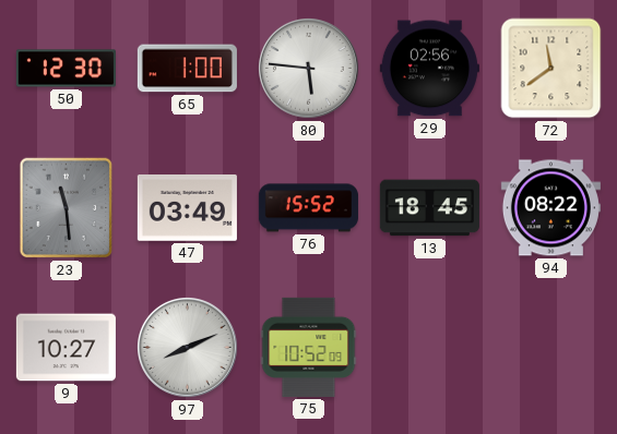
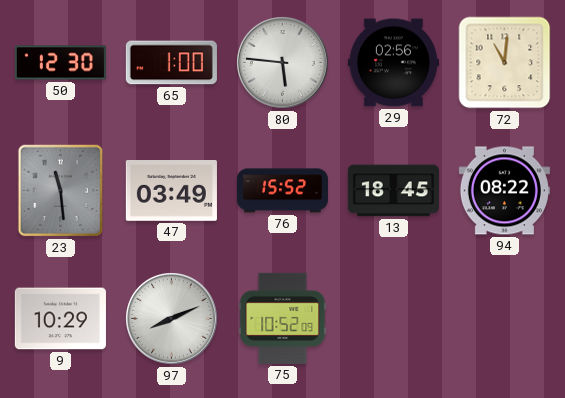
72: 11:39 -> 11:01
9: 10:27 -> 10:29
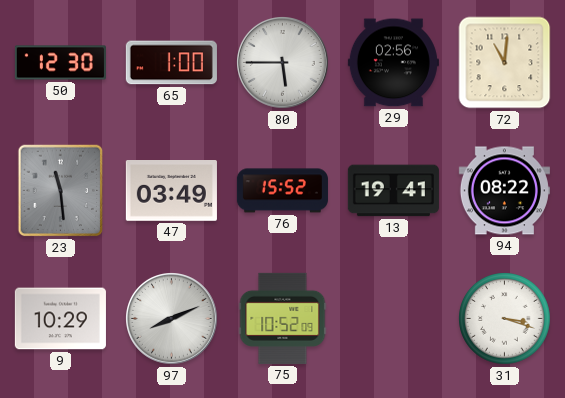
80: 5:46 -> 5:45
13: 18:45 -> 19:41
31: none -> 3:18
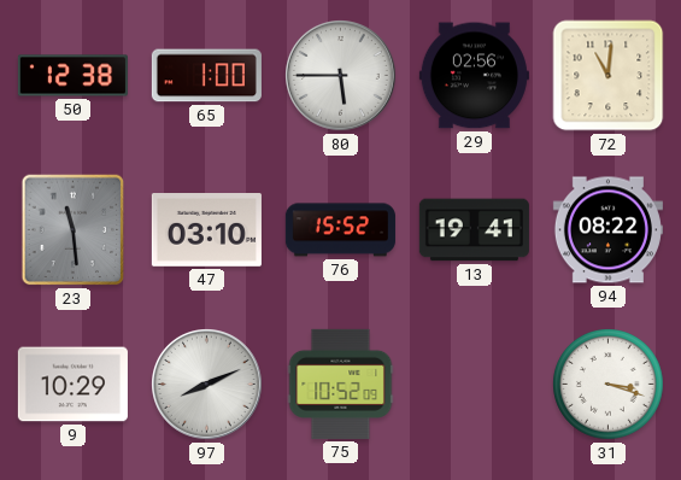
50: 12:30 -> 12:38
47: 03:49 -> 03:10
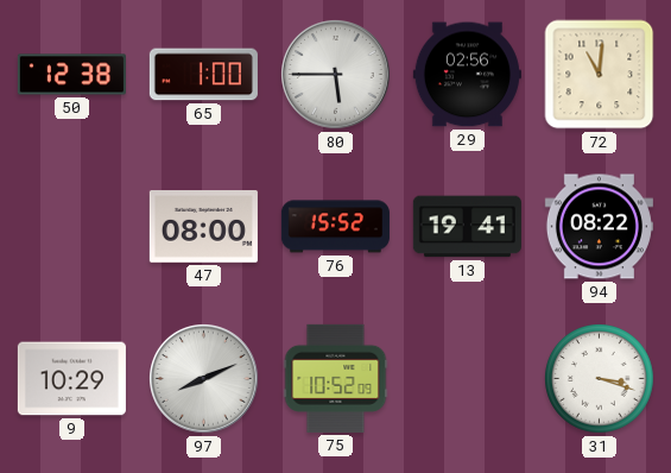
23: 11:29 -> none
47: 03:10 -> 08:00
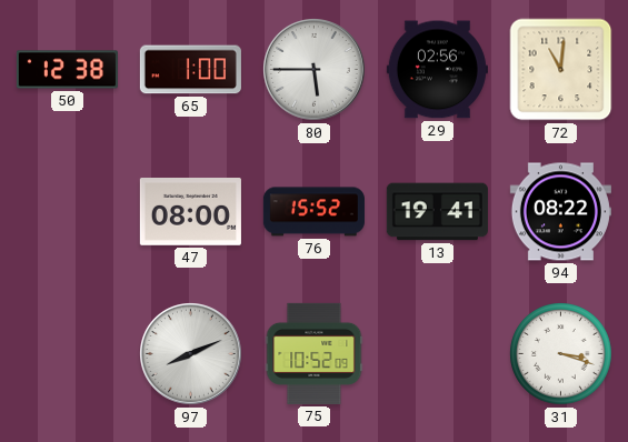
9: 10:29 -> none
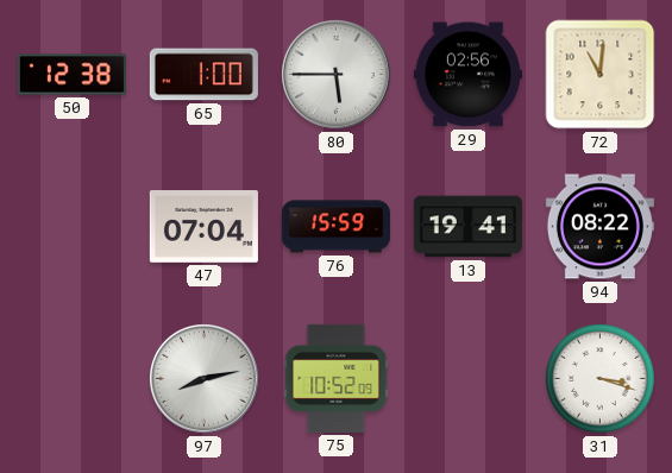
47: 08:00 -> 07:04
76: 15:52 -> 15:59
97: 8:11 -> 8:13
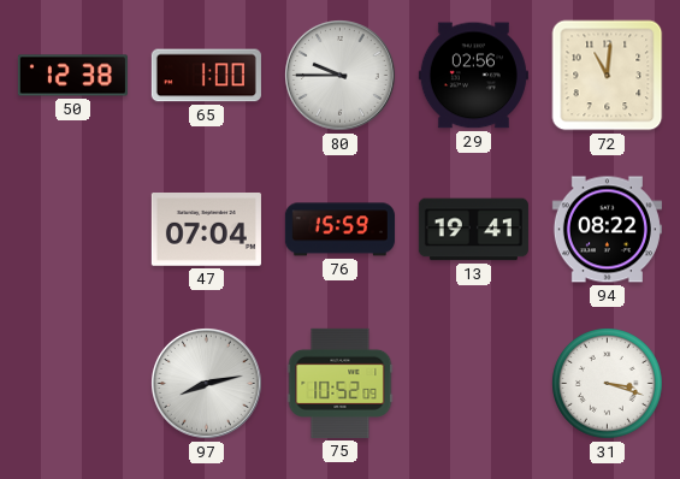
80: 5:45 -> 9:45
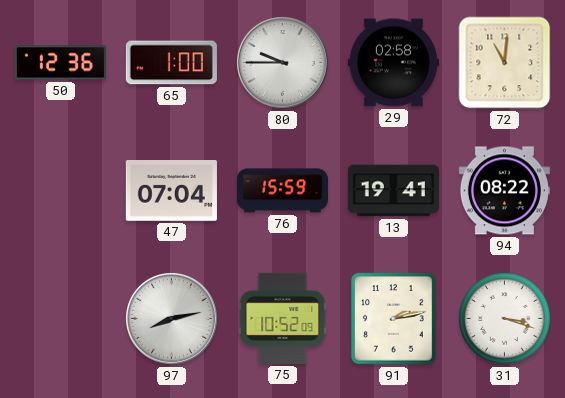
50: 12:38 -> 12:36
29: 02:56 -> 02:58
91: none -> 2:13
